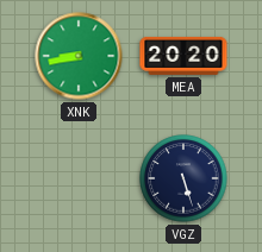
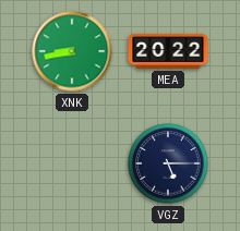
MEA: 20:20 -> 20:22
VGZ: 5:27 -> 5:15
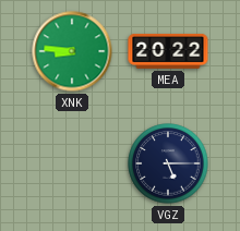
XNK: 8:43 -> 8:46
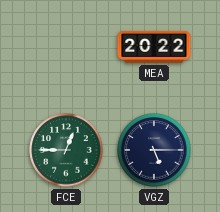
XNK: 8:46 -> none
FCE: none -> 12:45
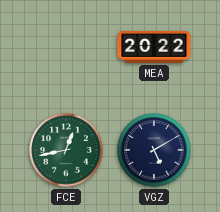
FCE: 12:45 -> 12:43
VGZ: 5:15 -> 5:10
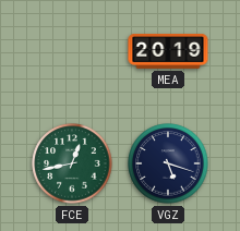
MEA: 20:22 -> 20:19
VGZ: 5:10 -> 5:18
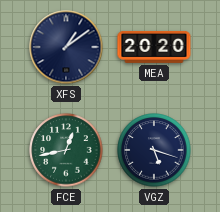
XFS: none -> 1:09
MEA: 20:19 -> 20:20
